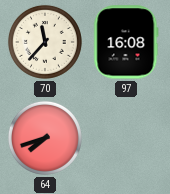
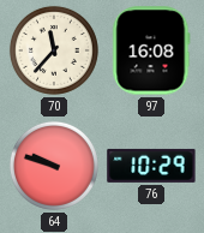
64: 7:42 -> 9:48
76: none -> 10:29
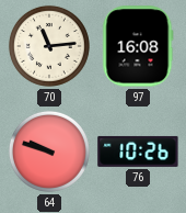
70: 11:37 -> 11:14
76: 10:29 -> 10:26
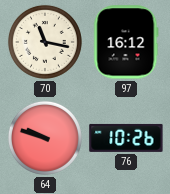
70: 11:14 -> 11:17
97: 16:08 -> 16:12
